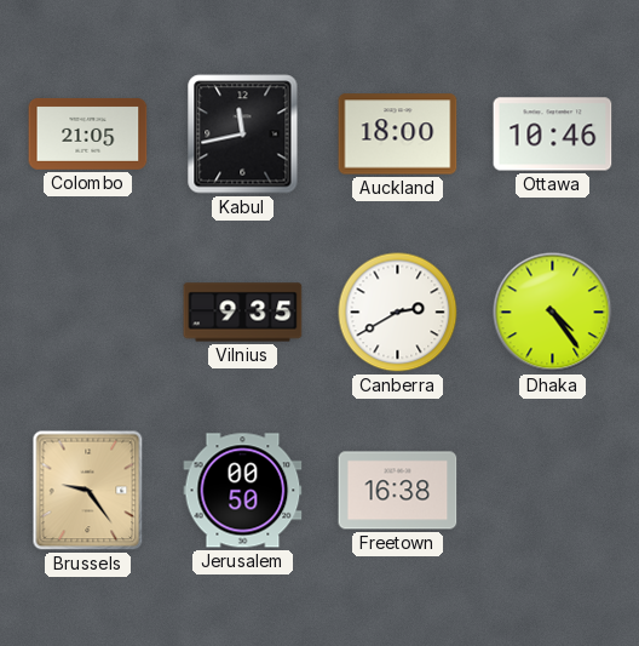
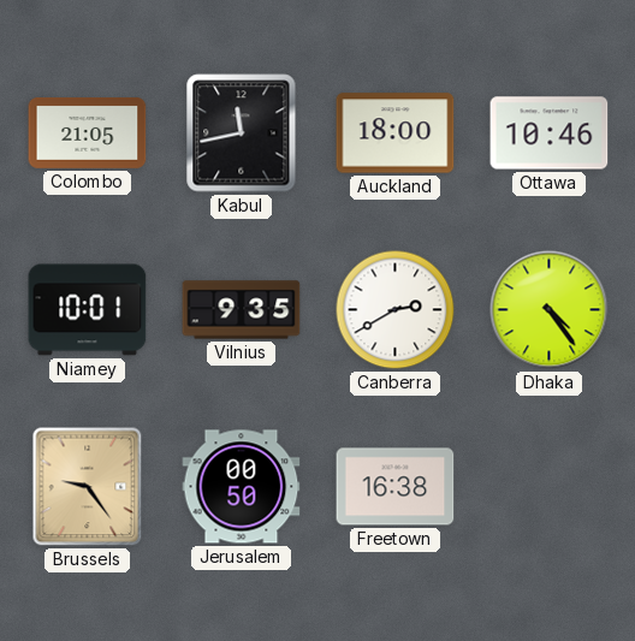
Niamey: none -> 10:01
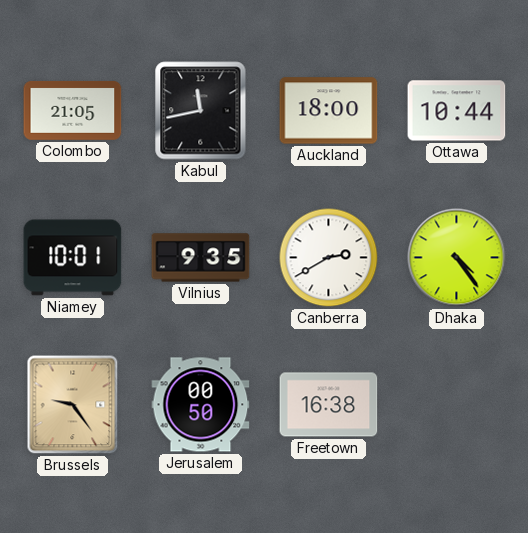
Ottawa: 10:46 -> 10:44
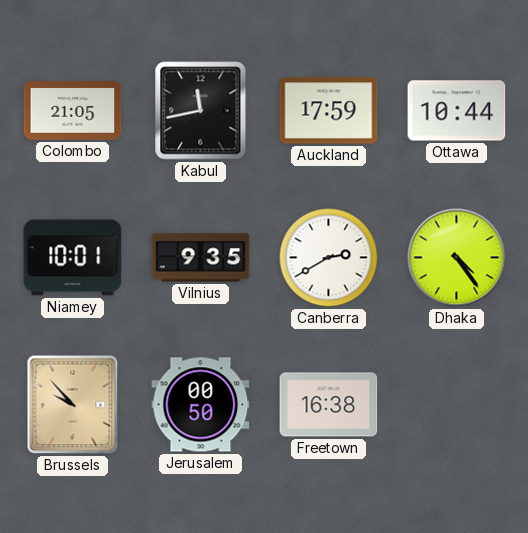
Auckland: 18:00 -> 17:59
Brussels: 9:24 -> 9:53
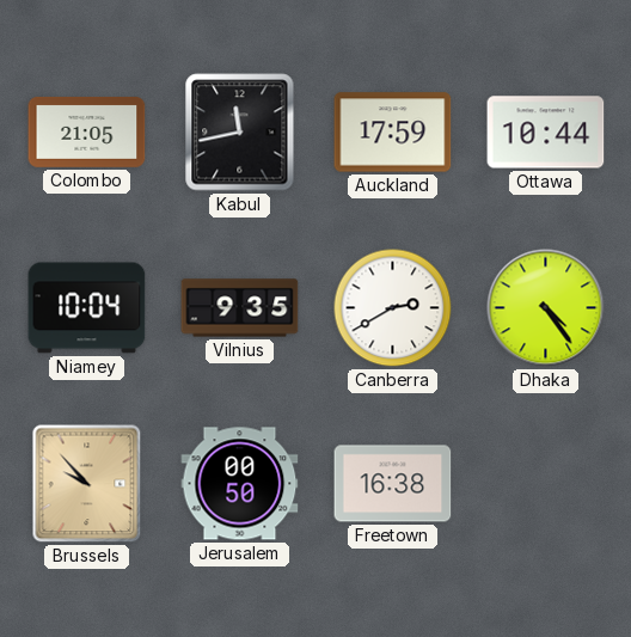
Niamey: 10:01 -> 10:04
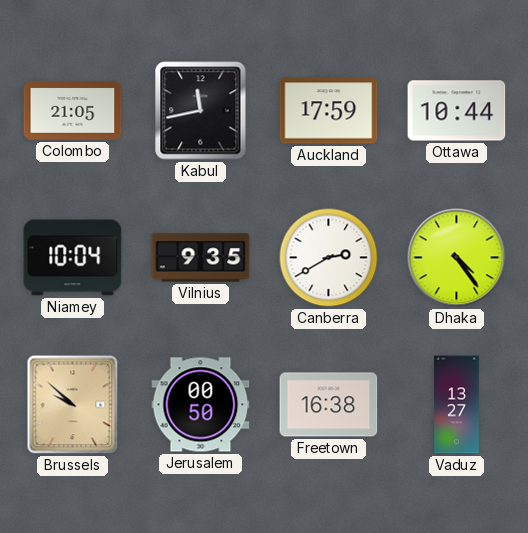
Brussels: 9:53 -> 9:52
Vaduz: none -> 13:27
